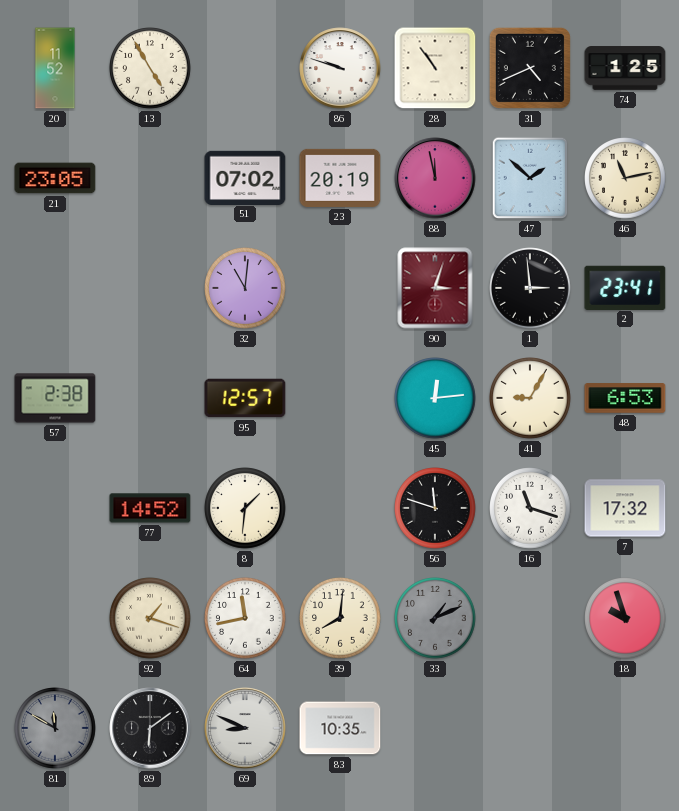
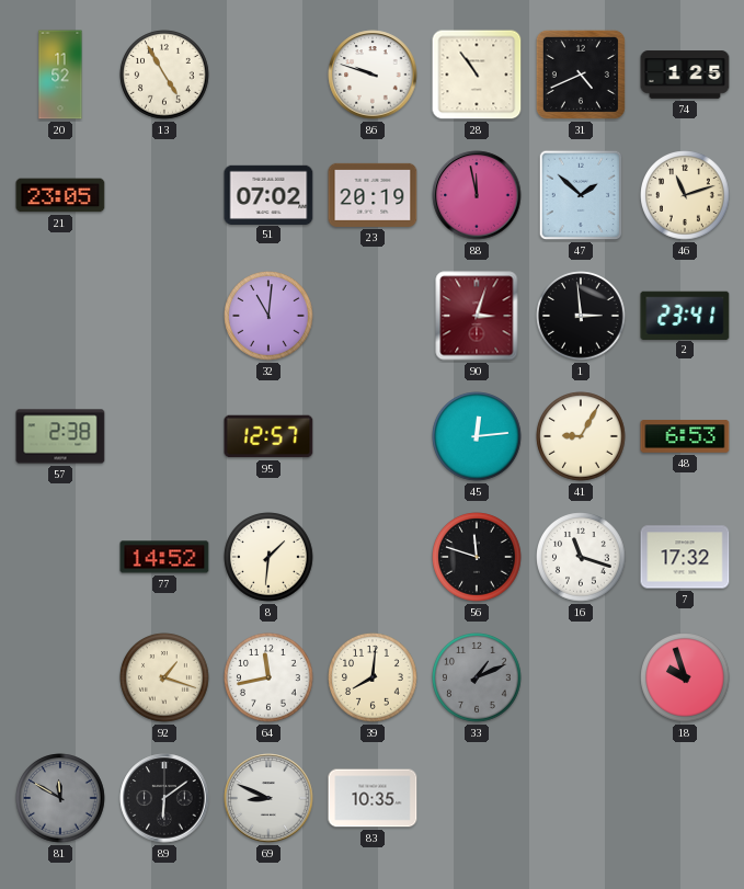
46: 11:13 -> 11:12
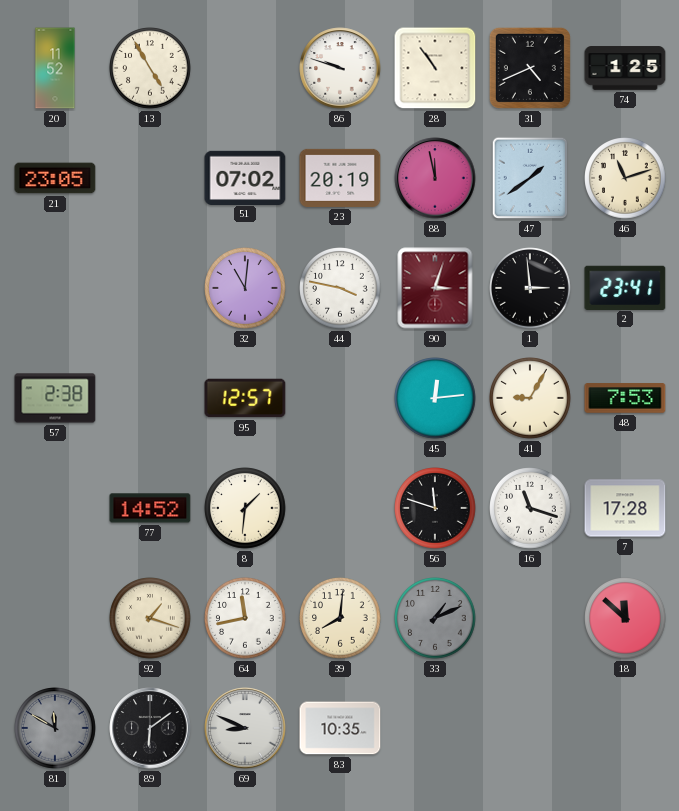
47: 1:52 -> 1:39
44: none -> 3:47
48: 6:53 -> 7:53
7: 17:32 -> 17:28
18: 9:57 -> 11:52
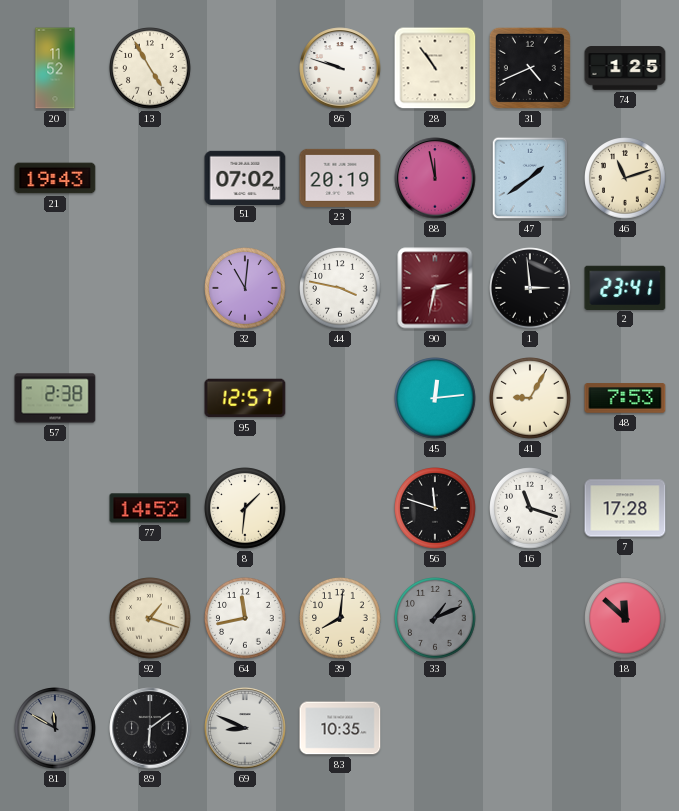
21: 23:05 -> 19:43
90: 3:03 -> 2:32
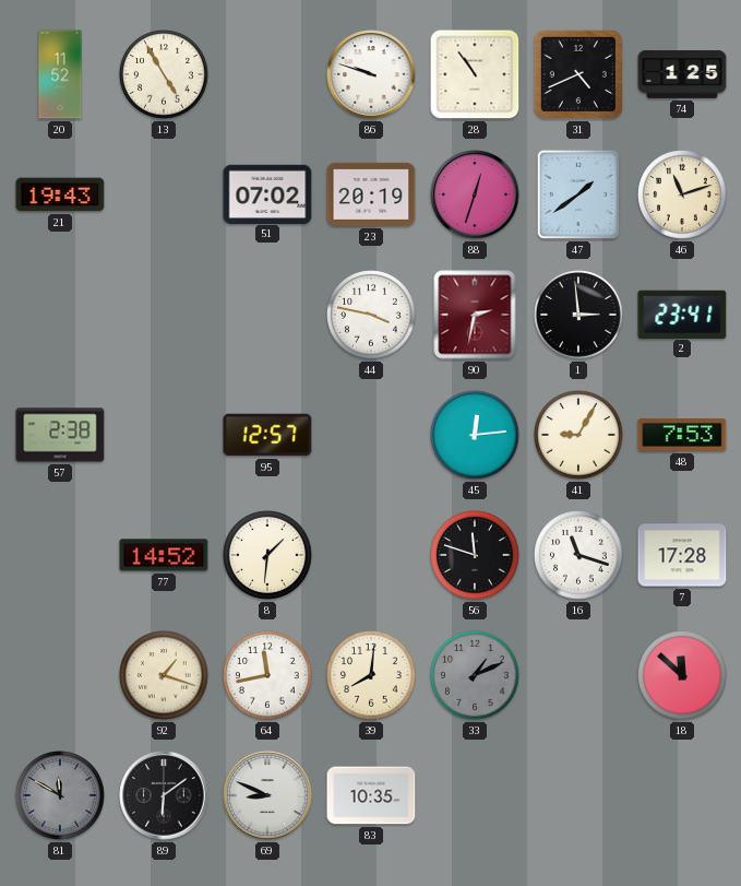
88: 11:58 -> 12:33
32: 11:01 -> none
